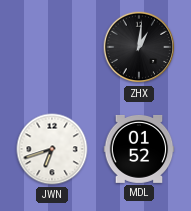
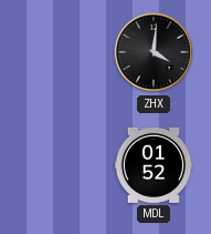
ZHX: 1:01 -> 4:01
JWN: 6:42 -> none
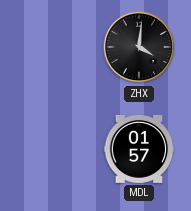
MDL: 01:52 -> 01:57
